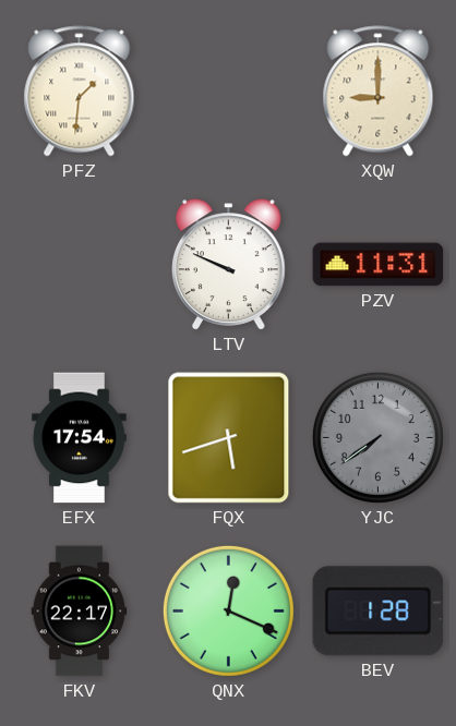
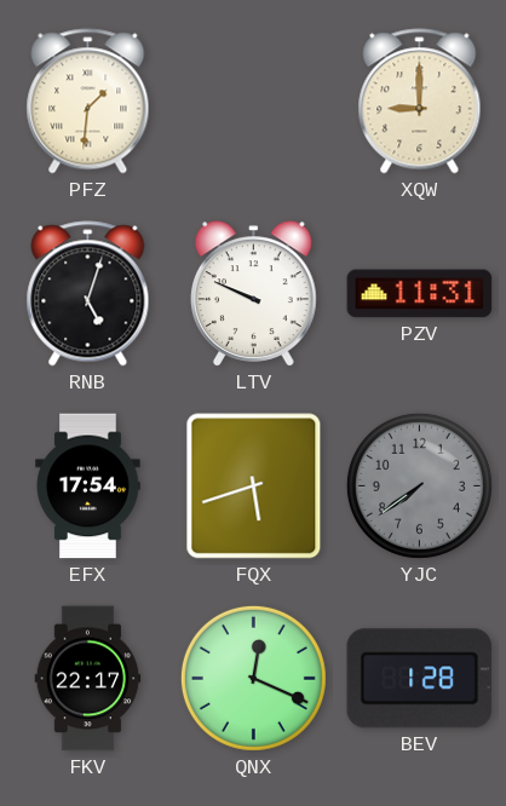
RNB: none -> 5:03
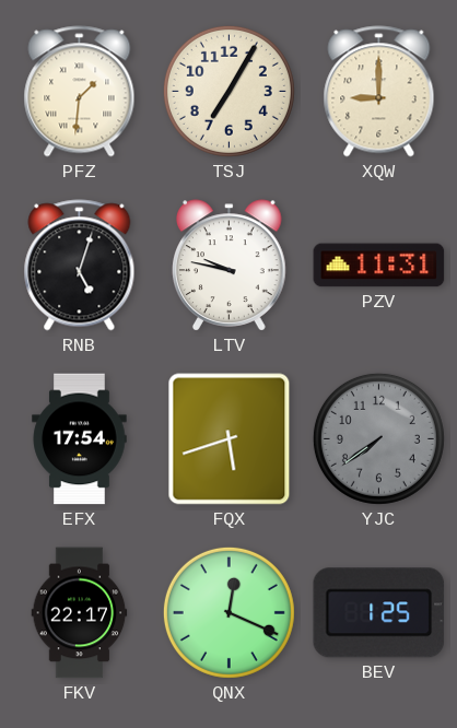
TSJ: none -> 7:05
LTV: 9:49 -> 9:47
BEV: 1:28 -> 1:25
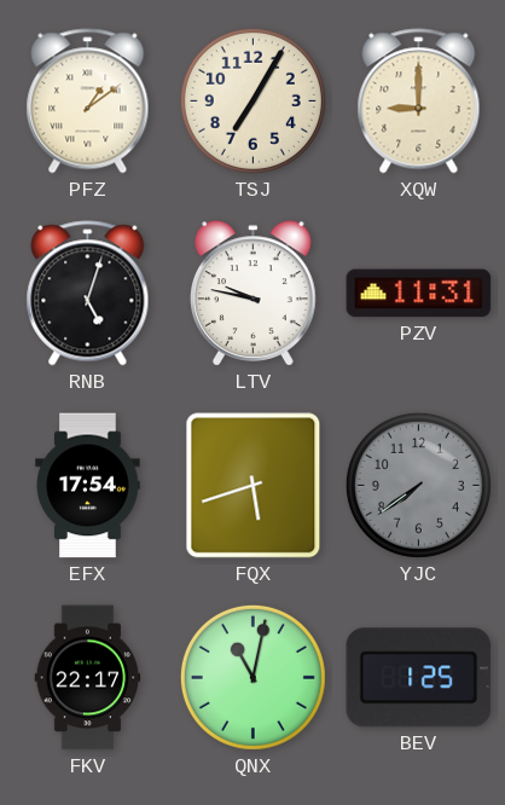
PFZ: 1:31 -> 1:09
QNX: 12:19 -> 11:02
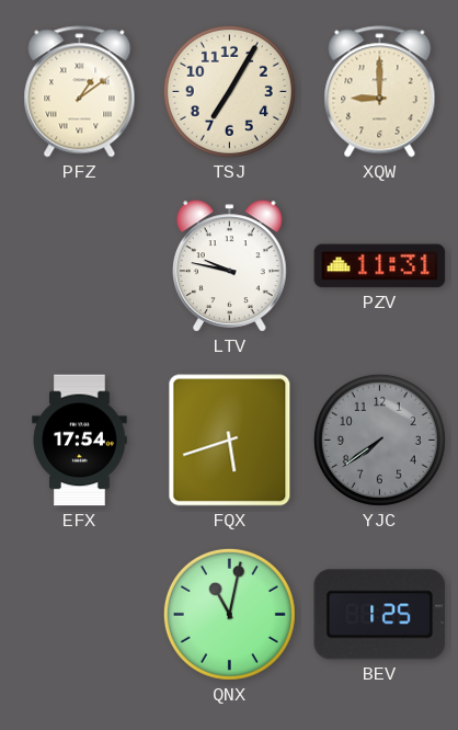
RNB: 5:03 -> none
FKV: 22:17 -> none
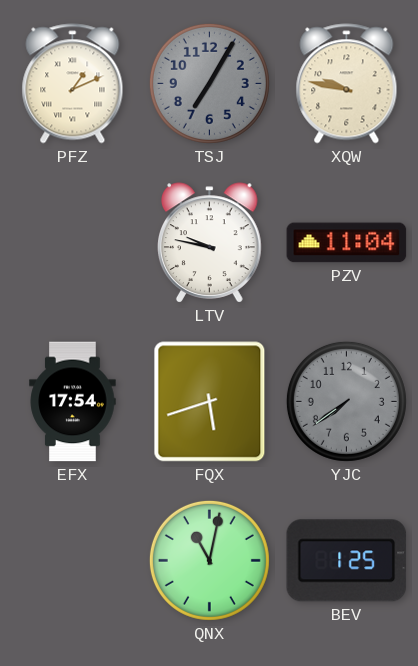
PFZ: 1:09 -> 1:11
TSJ dial: cream -> grey
XQW: 9:00 -> 9:47
PZV: 11:31 -> 11:04
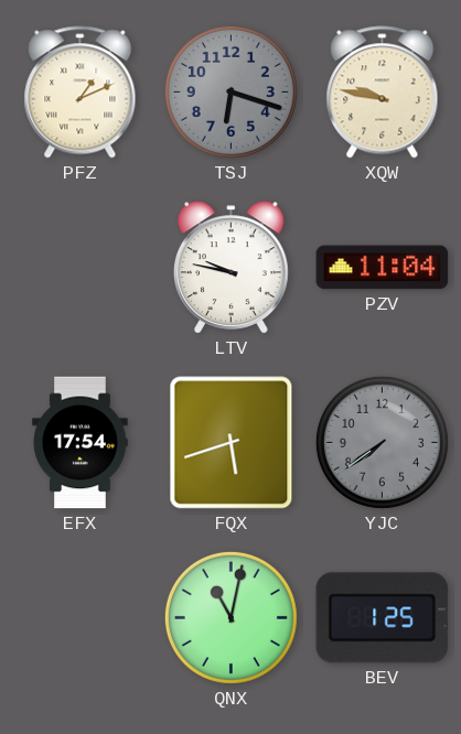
TSJ: 7:05 -> 6:18
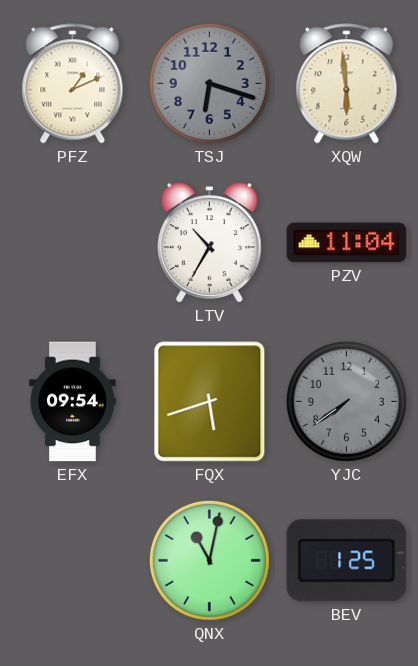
XQW: 9:47 -> 5:59
LTV: 9:47 -> 10:35
EFX: 17:54 -> 09:54
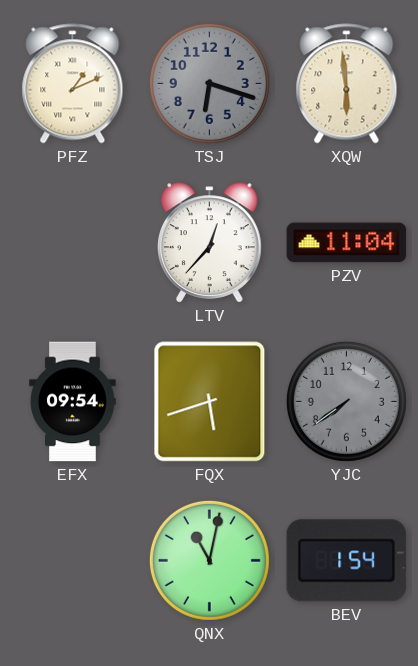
LTV: 10:35 -> 12:37
BEV: 1:25 -> 1:54
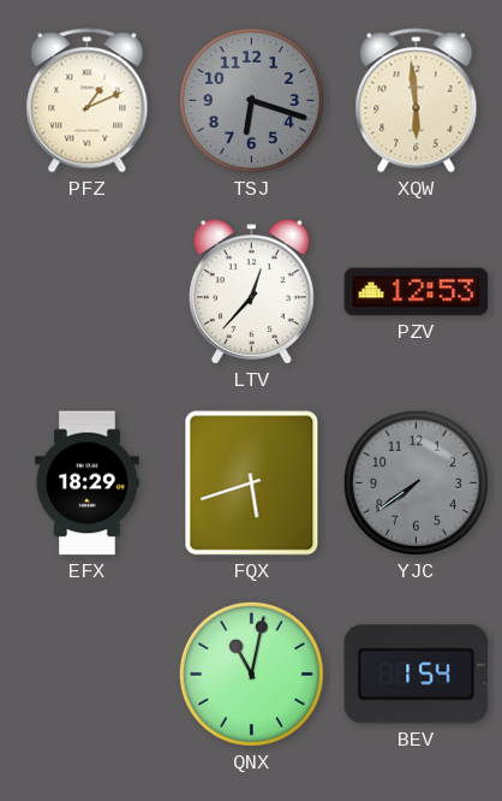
PZV: 11:04 -> 12:53
EFX: 09:54 -> 18:29
